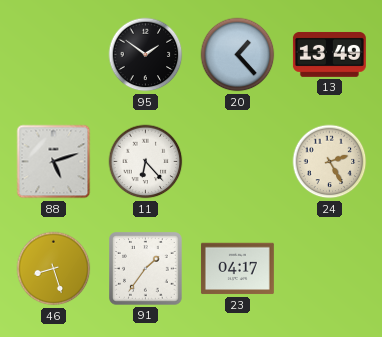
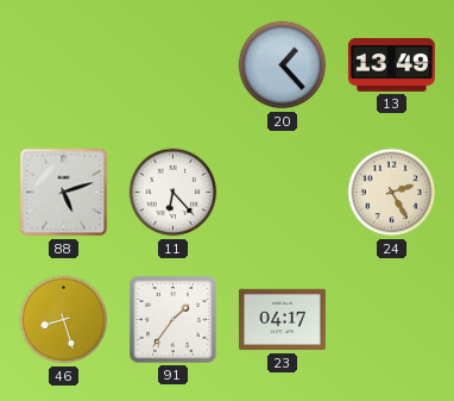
95: 1:51 -> none
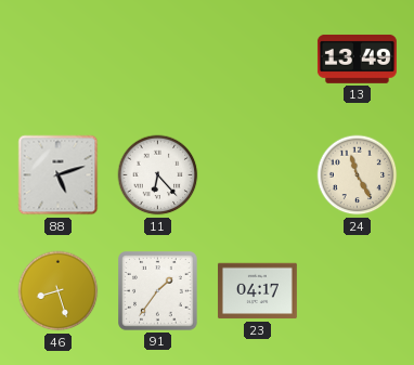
20: 1:23 -> none
24: 2:25 -> 11:25
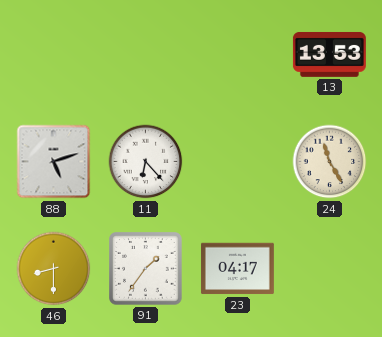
13: 13:49 -> 13:53
46: 8:27 -> 8:30
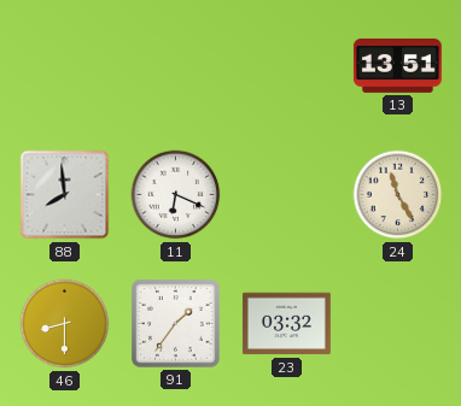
13: 13:53 -> 13:51
88: 5:12 -> 7:59
11: 6:23 -> 6:19
23: 04:17 -> 03:32
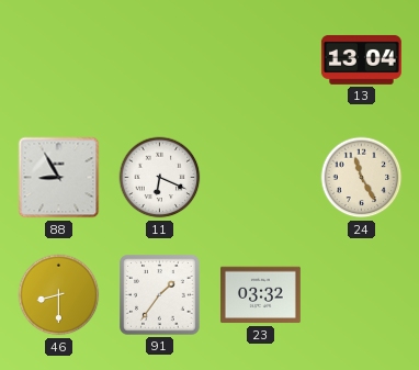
13: 13:51 -> 13:04
88: 7:59 -> 8:55
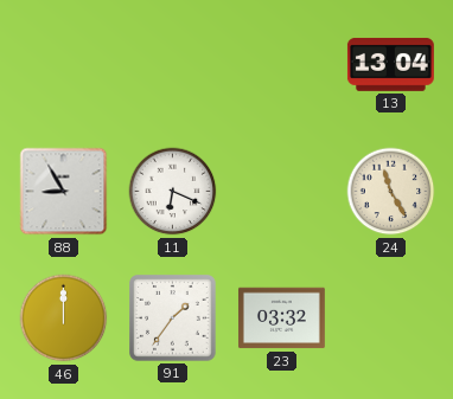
46: 8:30 -> 12:00
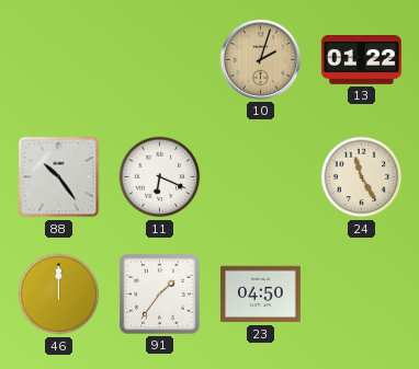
10: none -> 2:03
13: 13:04 -> 01:22
88: 8:55 -> 10:24
23: 03:32 -> 04:50
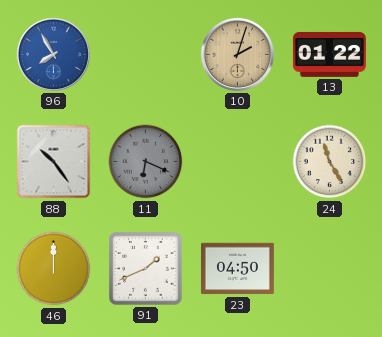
96: none -> 7:55
11 dial: white -> grey
91: 1:36 -> 1:41
